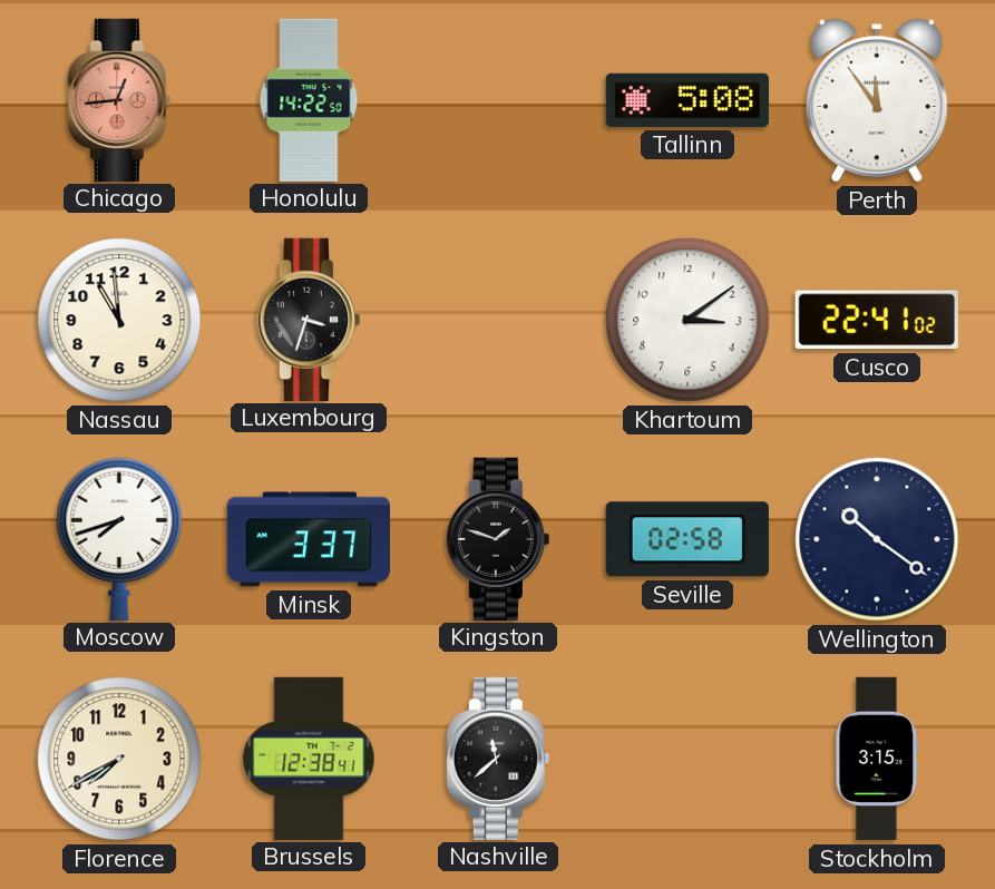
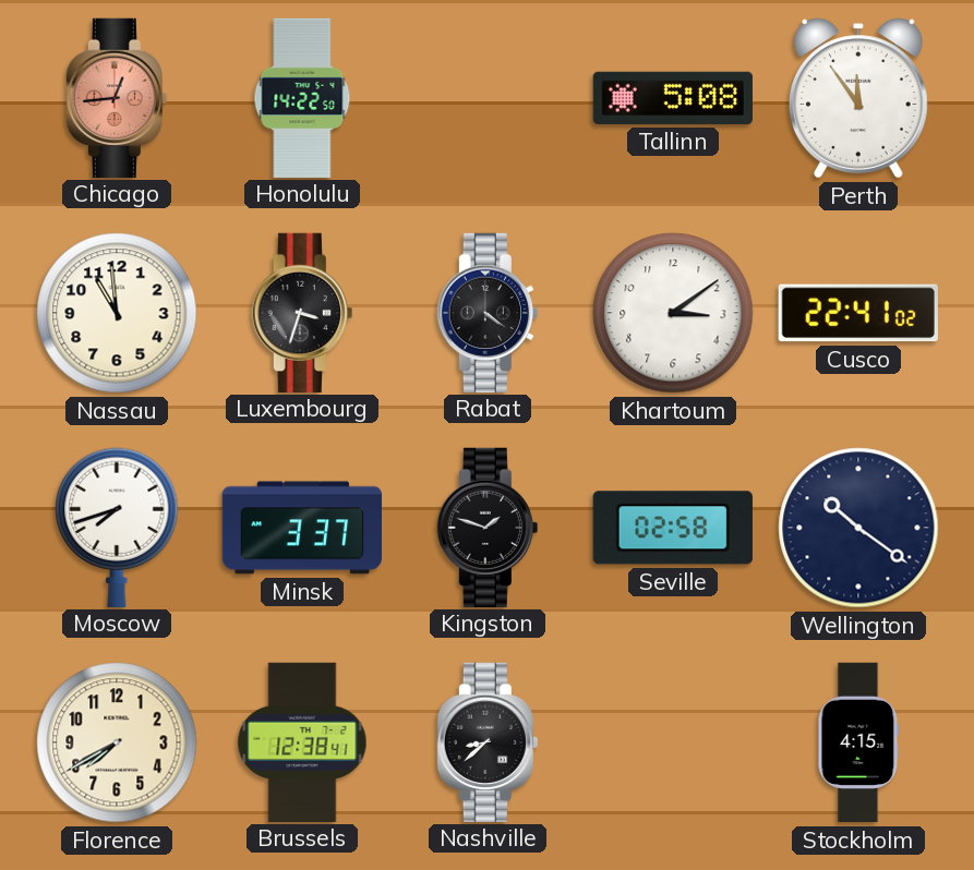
Rabat: none -> 4:21
Nashville: 11:38 -> 8:38
Stockholm: 3:15 -> 4:15
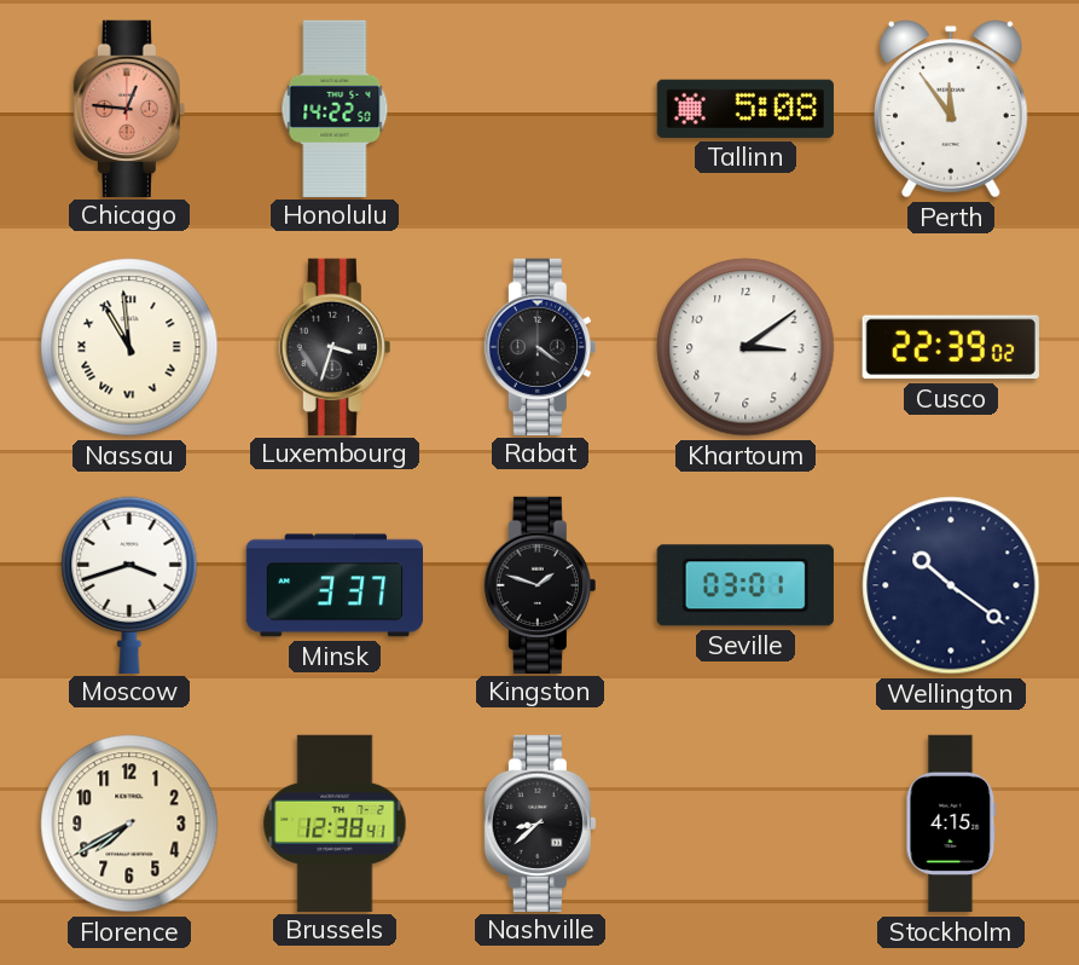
Chicago: 12:44 -> 12:46
Nassau numerals: Arabic -> Roman
Cusco: 22:41 -> 22:39
Moscow: 7:42 -> 3:42
Seville: 02:58 -> 03:01
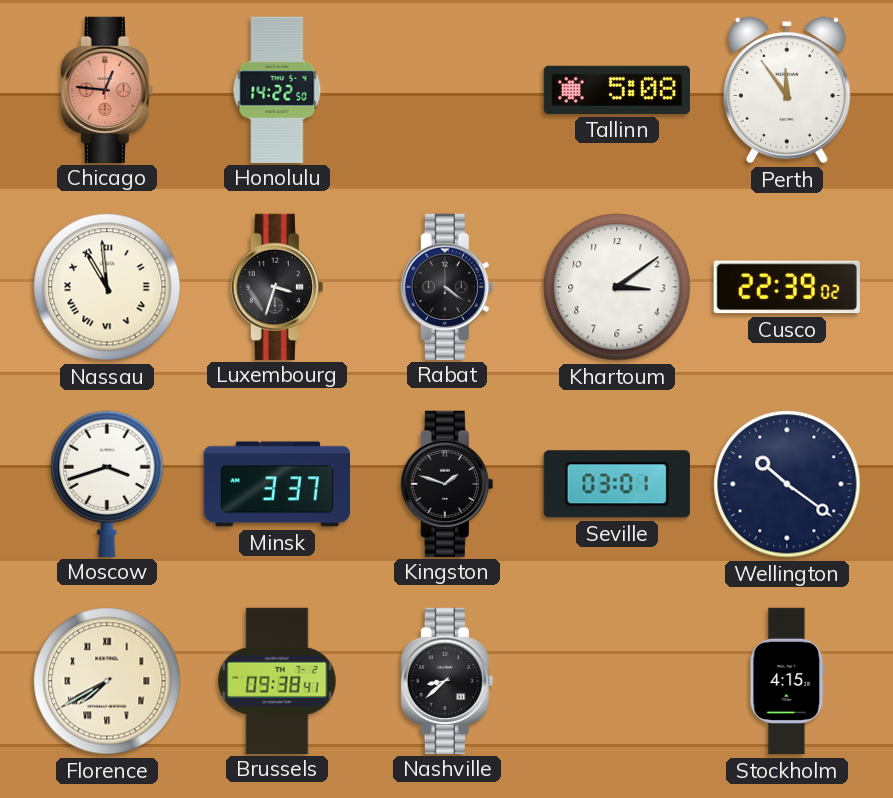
Florence numerals: Arabic -> Roman
Brussels: 12:38 -> 09:38
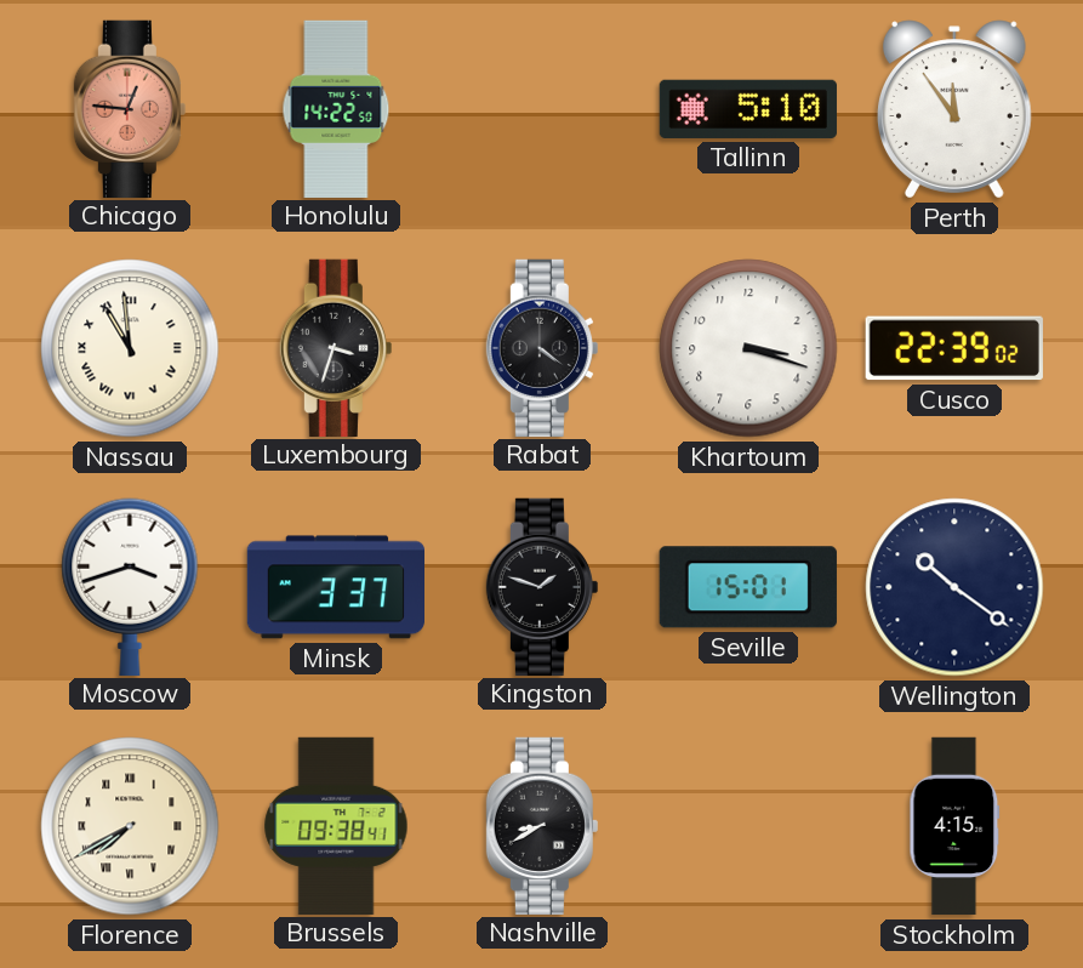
Tallinn: 5:08 -> 5:10
Khartoum: 3:09 -> 3:18
Seville: 03:01 -> 15:01
Nashville: 8:38 -> 8:40
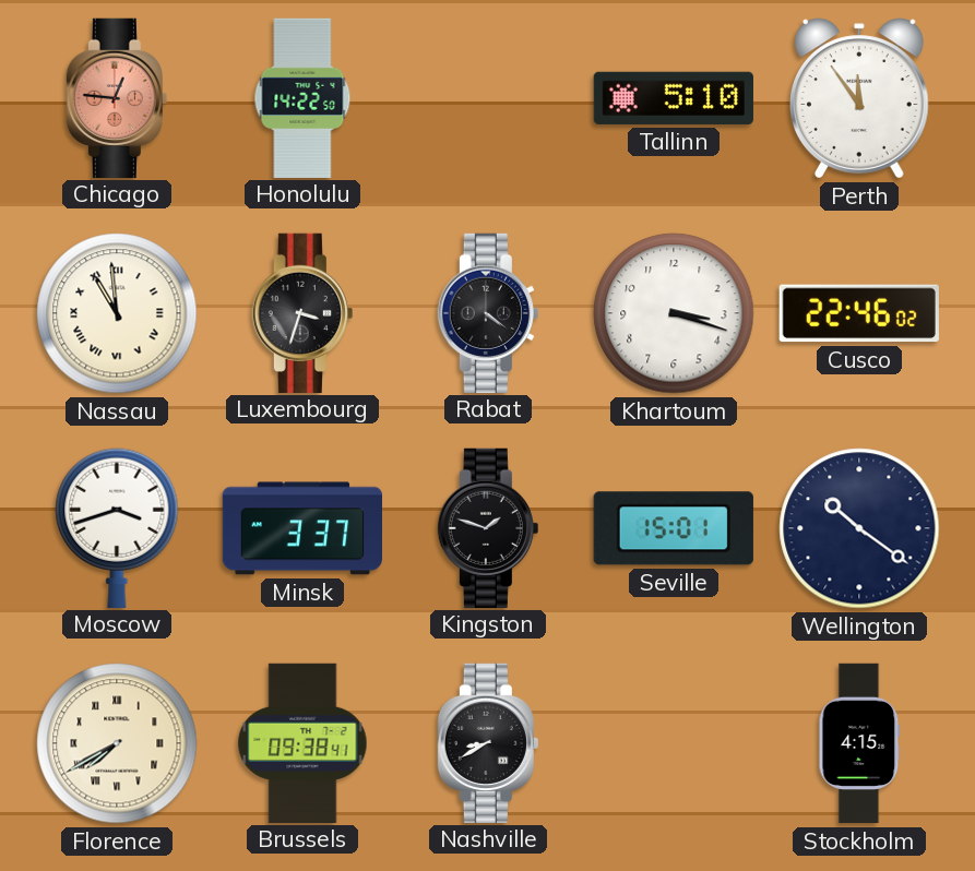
Cusco: 22:39 -> 22:46
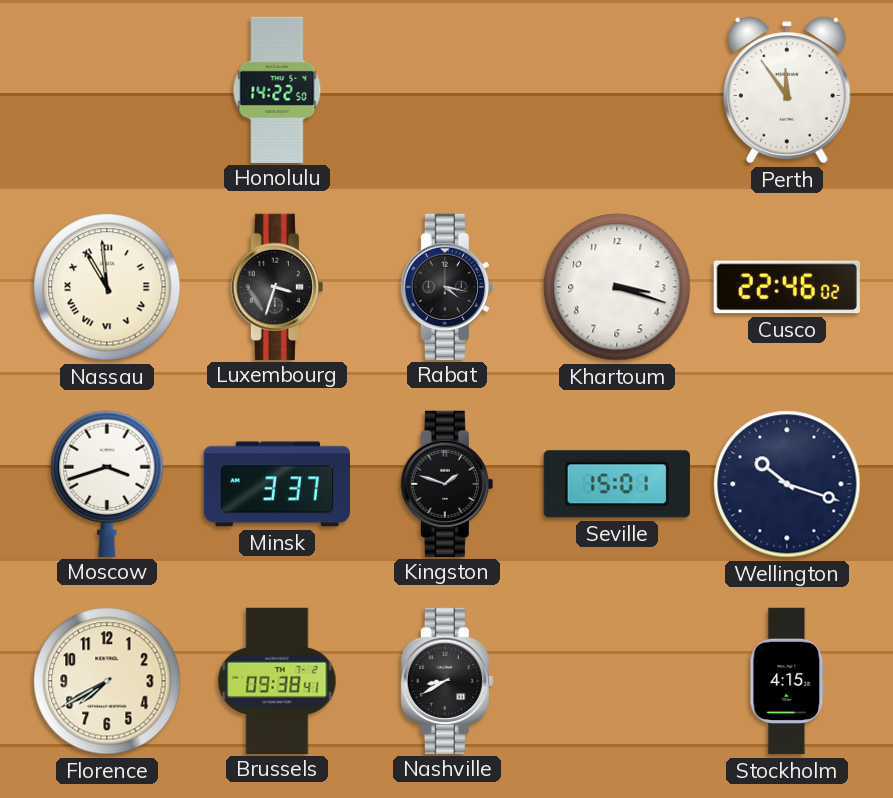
Chicago: 12:46 -> none
Tallinn: 5:10 -> none
Rabat: 4:21 -> 4:17
Wellington: 10:21 -> 10:18
Florence numerals: Roman -> Arabic
